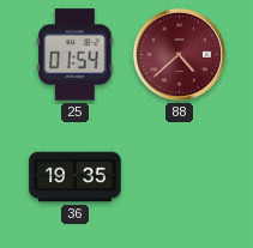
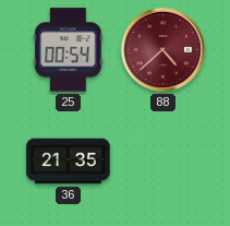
25: 01:54 -> 00:54
36: 19:35 -> 21:35
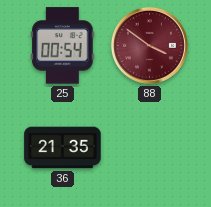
88: 4:38 -> 3:51
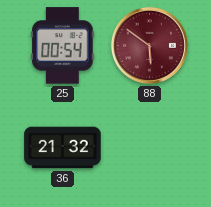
88: 3:51 -> 5:51
36: 21:35 -> 21:32
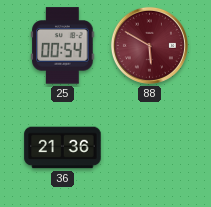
88: 5:51 -> 5:50
36: 21:32 -> 21:36
